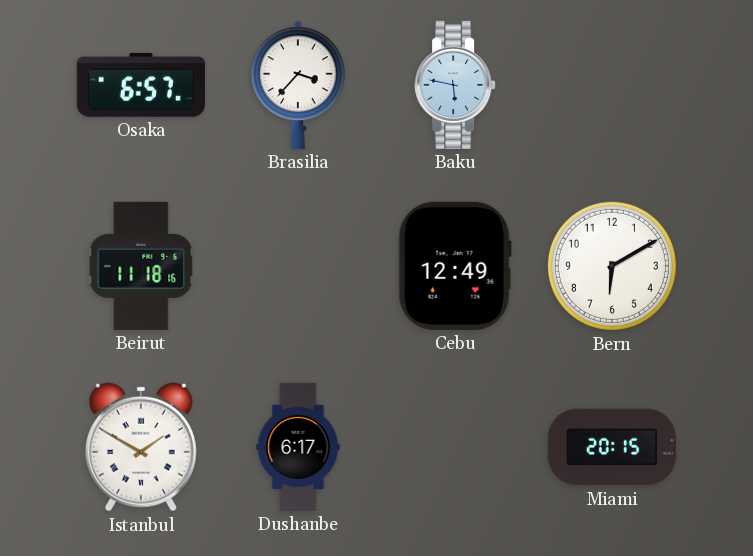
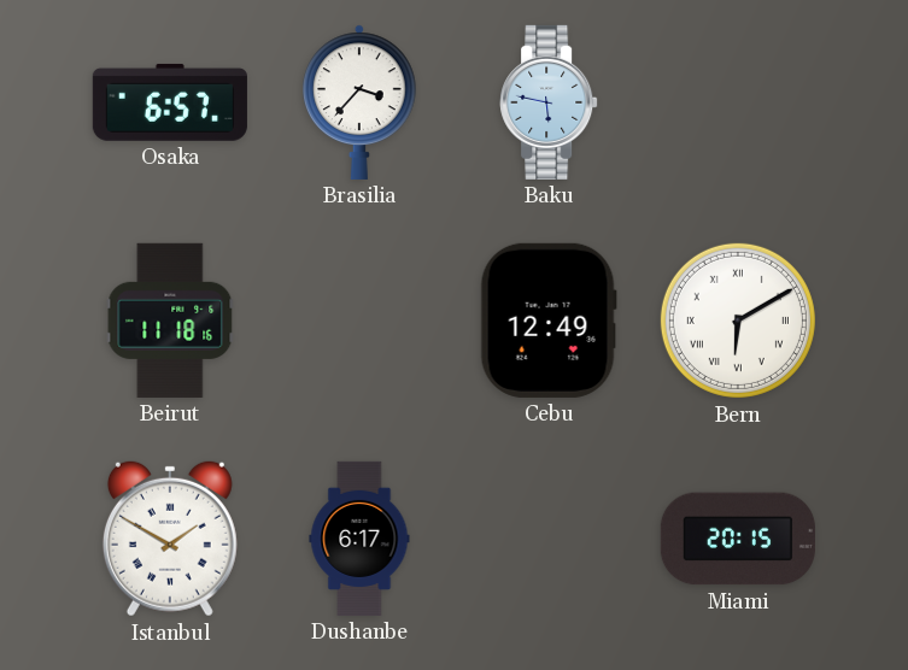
Bern numerals: Arabic -> Roman
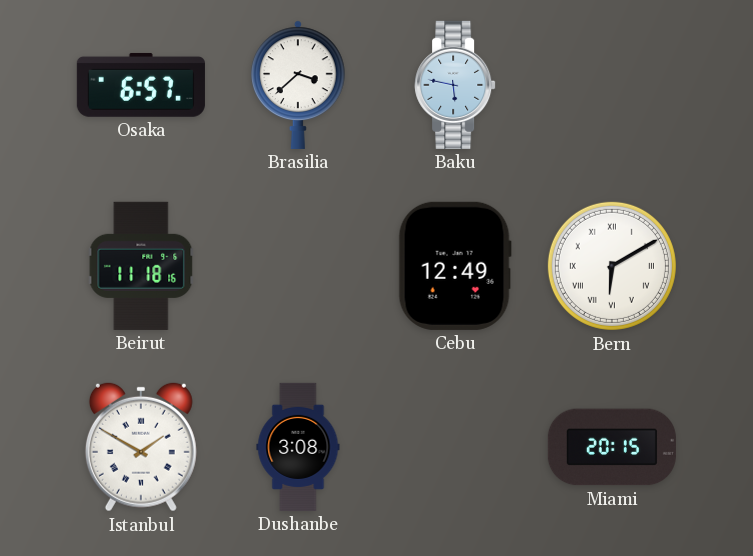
Brasilia: 3:37 -> 3:38
Dushanbe: 6:17 -> 3:08
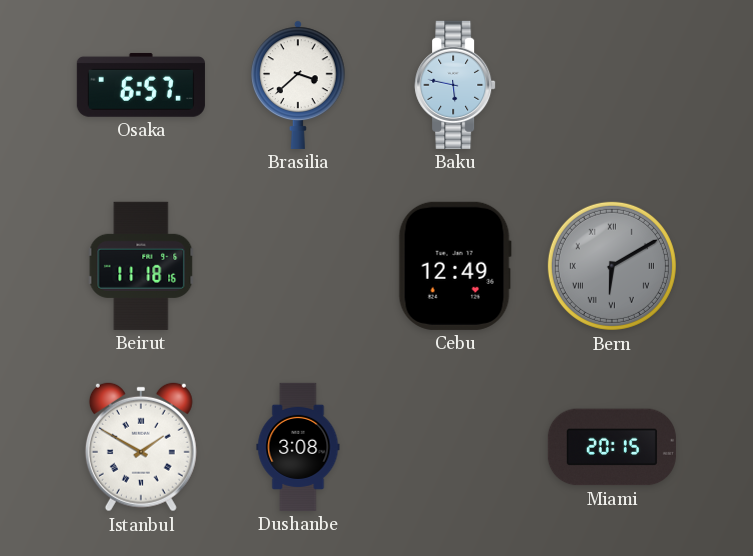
Bern dial: white -> grey
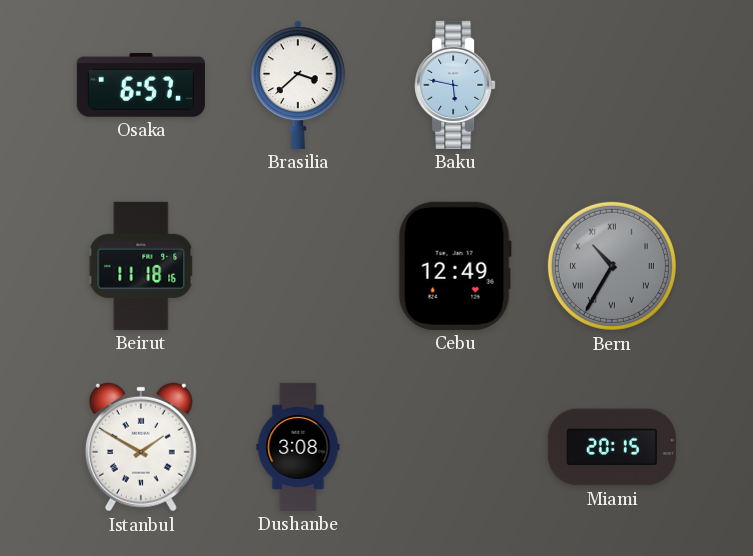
Bern: 6:10 -> 10:35
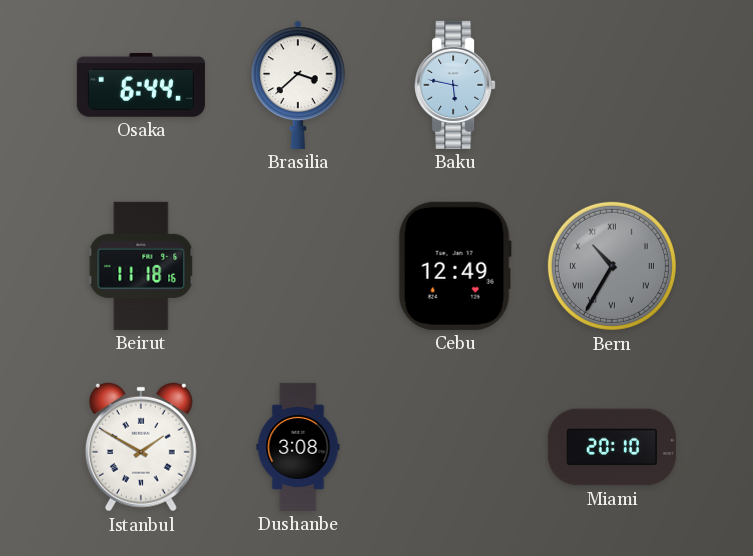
Osaka: 6:57 -> 6:44
Miami: 20:15 -> 20:10
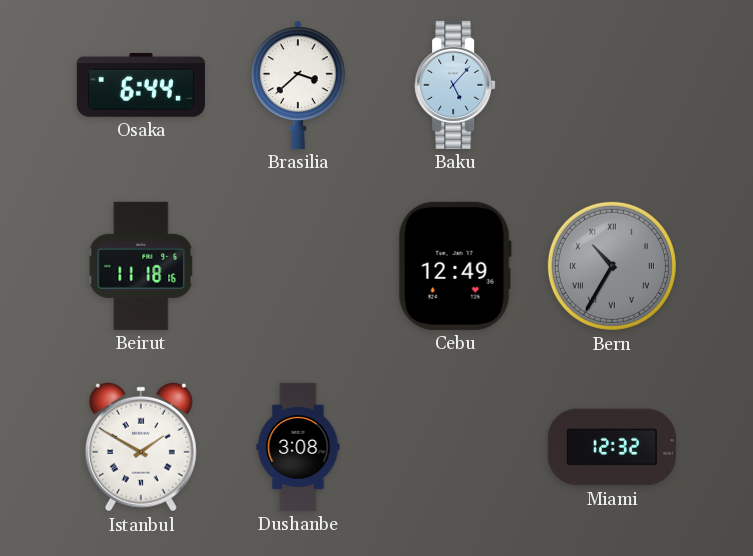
Baku: 5:47 -> 5:07
Miami: 20:10 -> 12:32
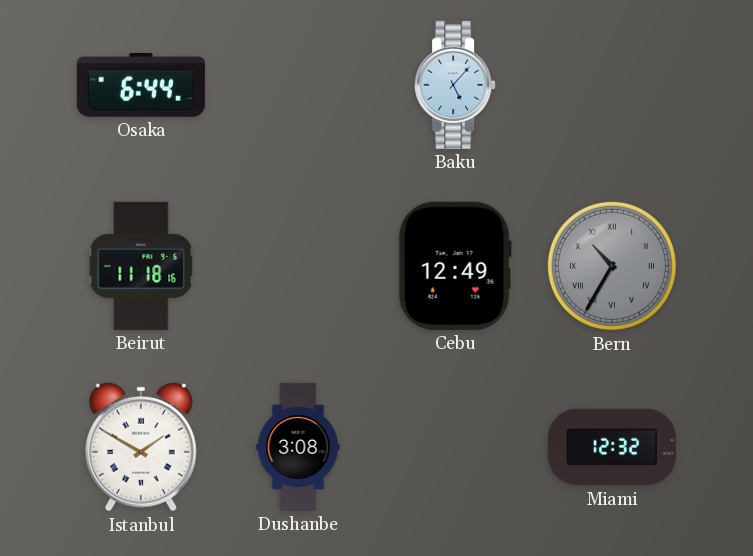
Brasilia: 3:38 -> none
